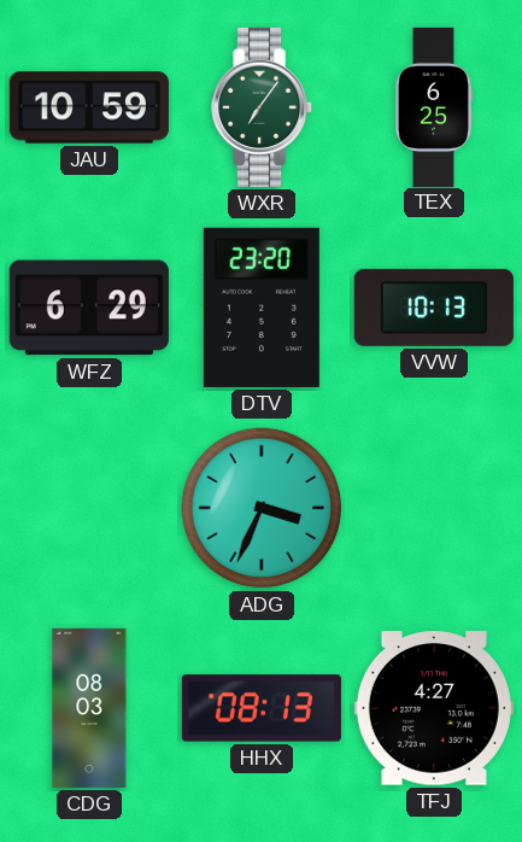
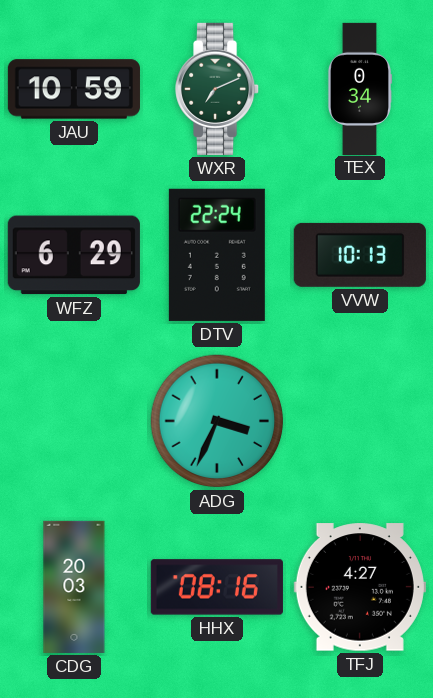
WXR: 7:06 -> 7:11
TEX: 6:25 -> 0:34
DTV: 23:20 -> 22:24
CDG: 08:03 -> 20:03
HHX: 08:13 -> 08:16
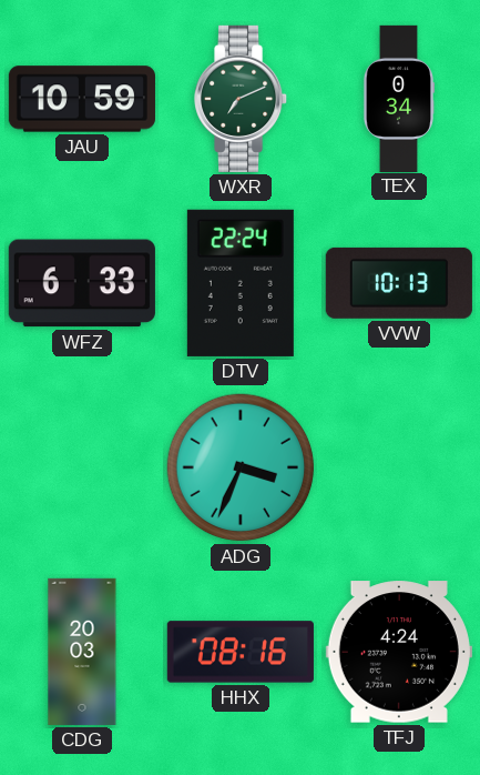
WFZ: 6:29 -> 6:33
TFJ: 4:27 -> 4:24
